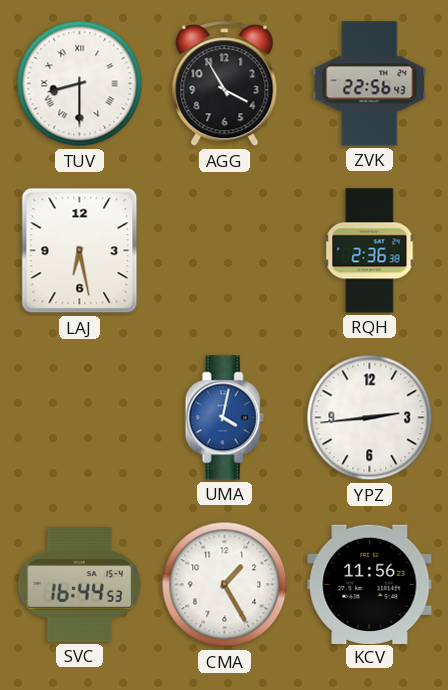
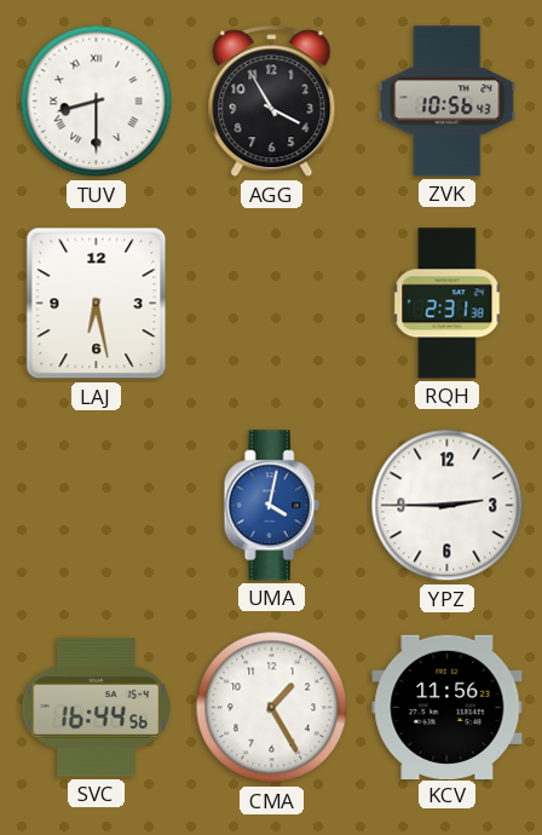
ZVK: 22:56 -> 10:56
RQH: 2:36 -> 2:31
YPZ: 2:44 -> 2:45
SVC: 16:44:53 -> 16:44:56
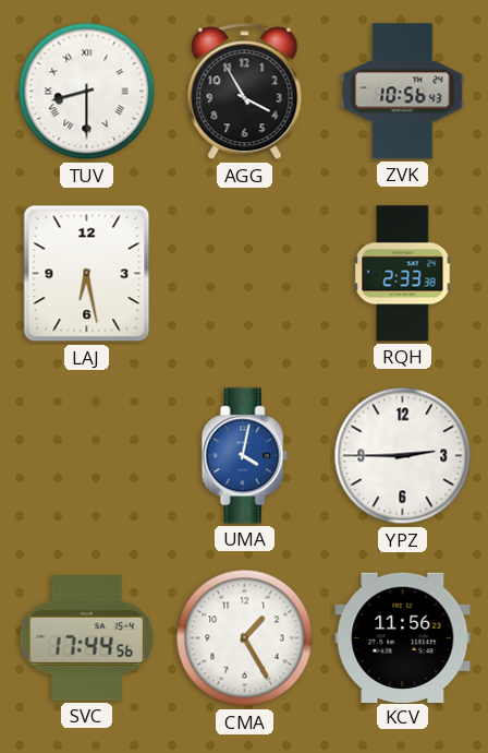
RQH: 2:31 -> 2:33
SVC: 16:44 -> 17:44
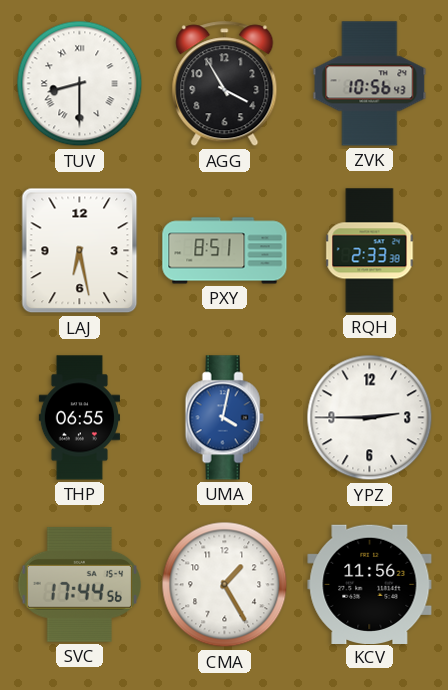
PXY: none -> 8:51
THP: none -> 06:55
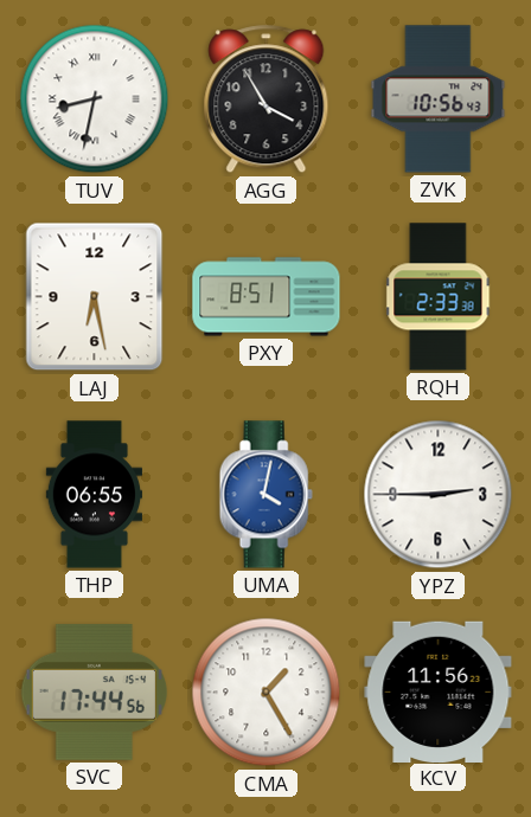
TUV: 8:30 -> 8:32
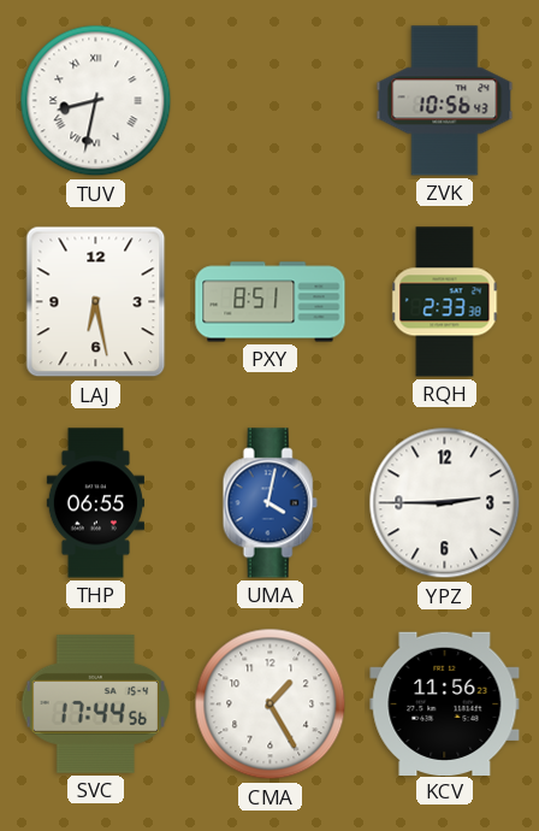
AGG: 3:55 -> none
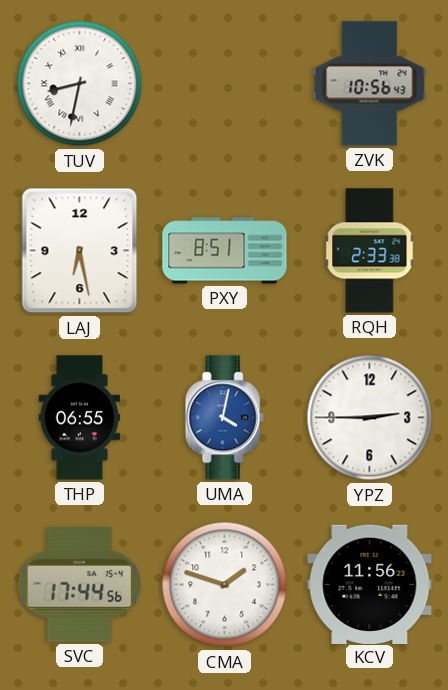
CMA: 1:25 -> 1:48
